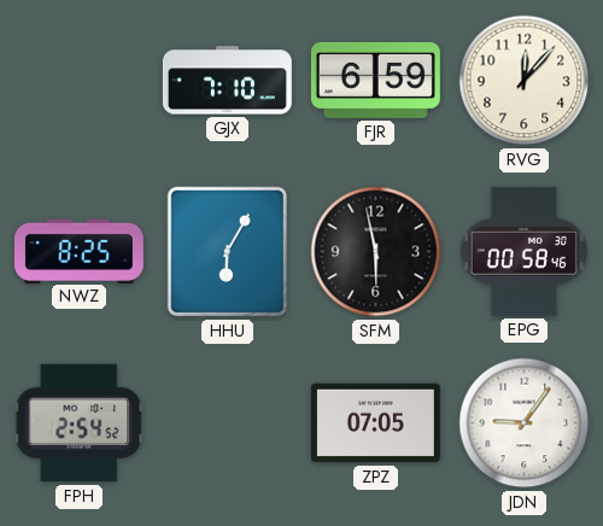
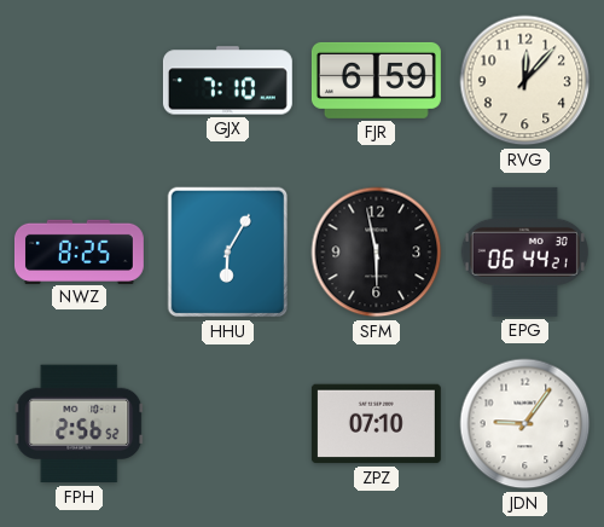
EPG: 00:58 -> 06:44
FPH: 2:54 -> 2:56
ZPZ: 07:05 -> 07:10
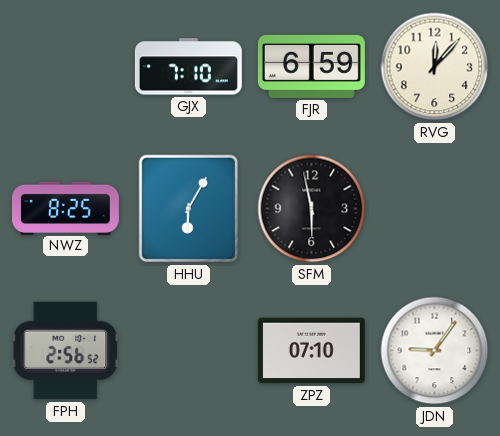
EPG: 06:44 -> none
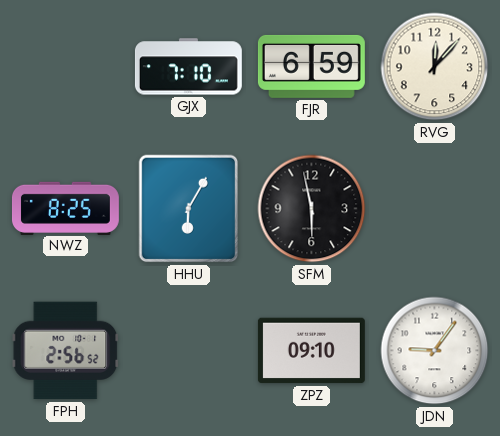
ZPZ: 07:10 -> 09:10
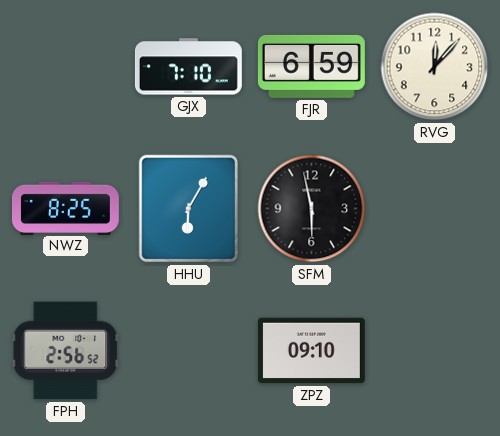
JDN: 9:06 -> none
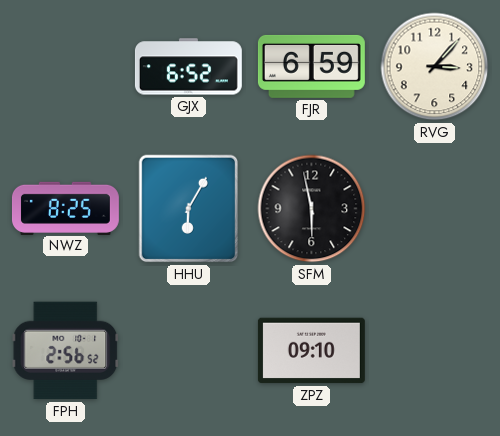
GJX: 7:10 -> 6:52
RVG: 12:07 -> 3:07
